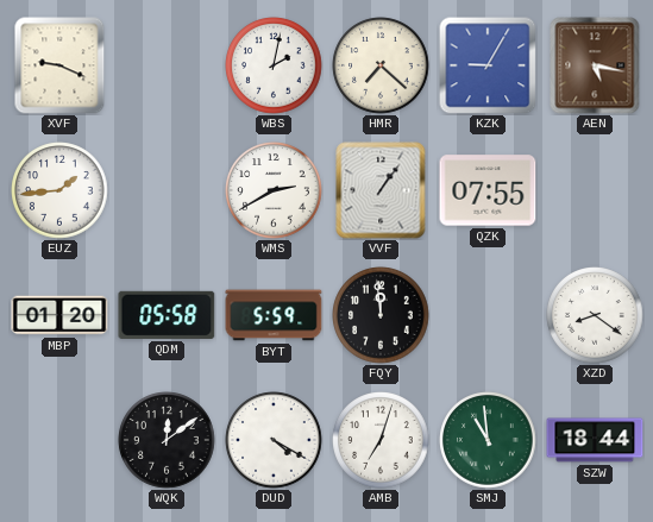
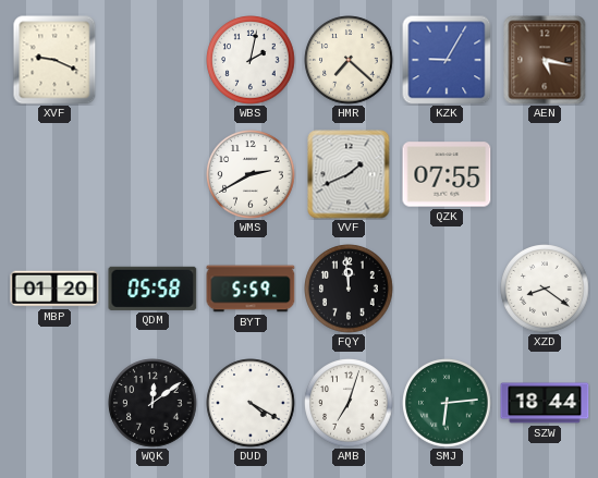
EUZ: 1:44 -> none
VVF: 1:06 -> 1:41
SMJ: 10:59 -> 6:14
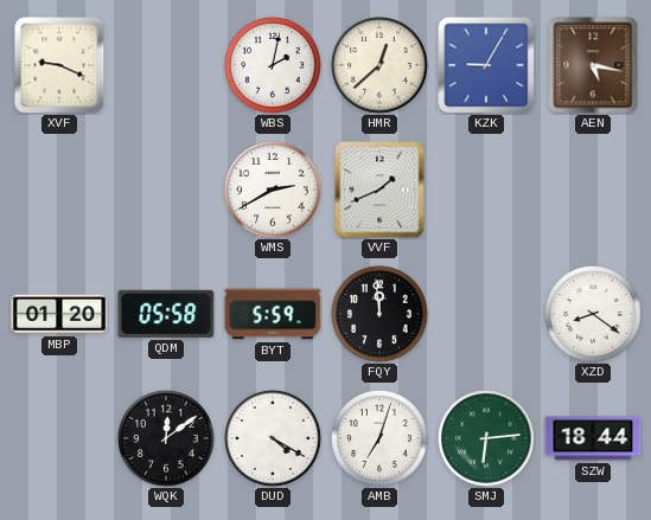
HMR: 7:22 -> 12:38
QZK: 07:55 -> none
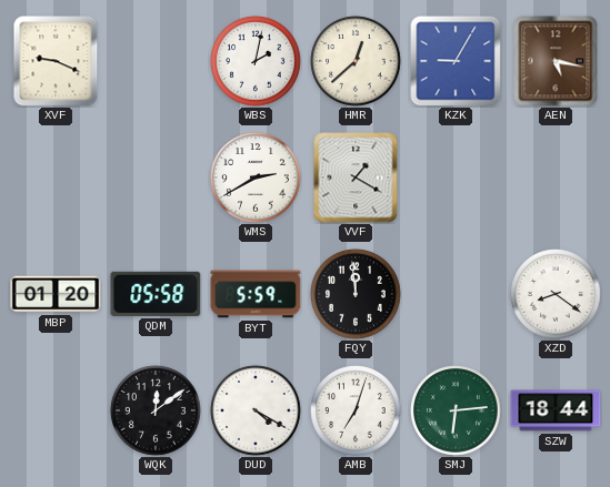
VVF: 1:41 -> 1:20
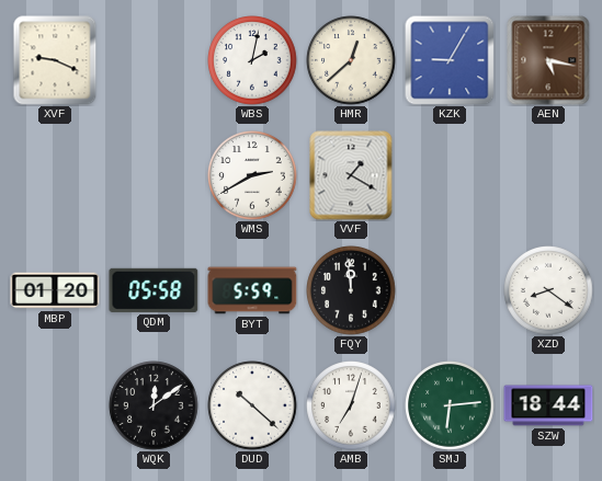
DUD: 4:20 -> 10:22
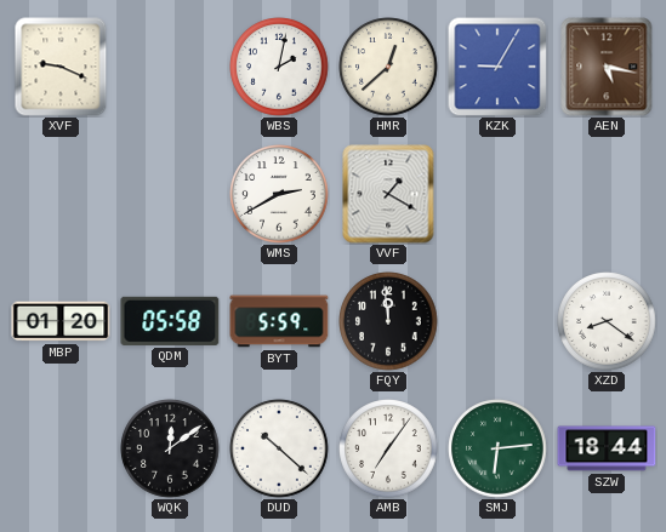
AMB: 7:03 -> 7:06
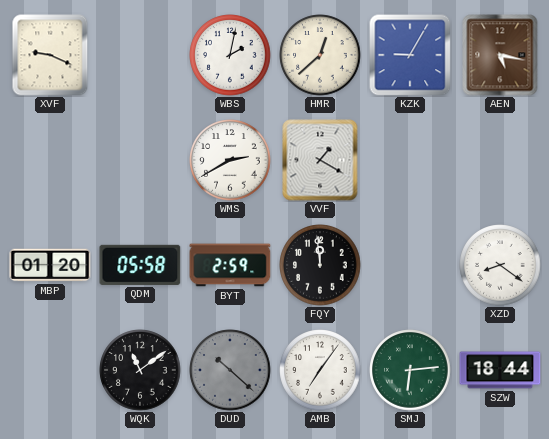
BYT: 5:59 -> 2:59
WQK: 12:09 -> 11:09
DUD dial: white -> grey
